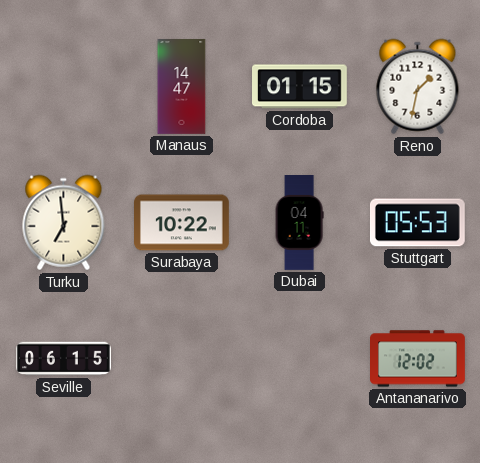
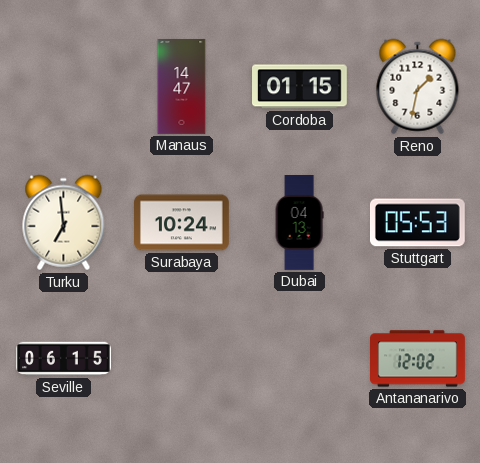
Surabaya: 10:22 -> 10:24
Dubai: 04:11 -> 04:13
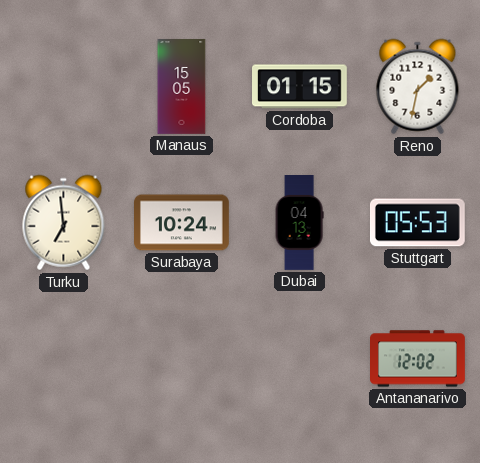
Manaus: 14:47 -> 15:05
Seville: 06:15 -> none
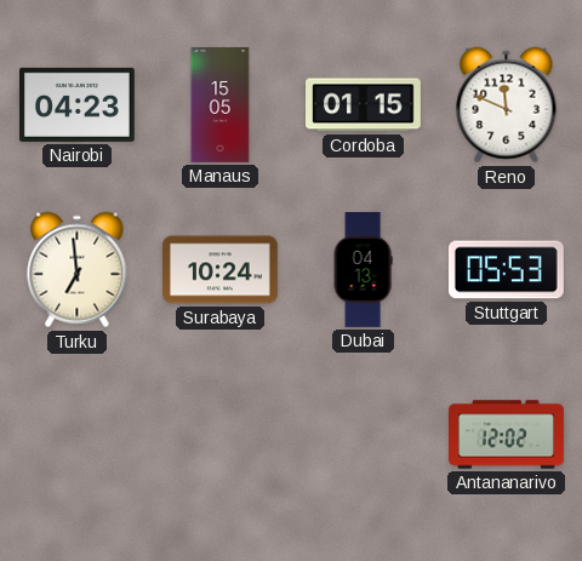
Nairobi: none -> 04:23
Reno: 1:32 -> 11:49
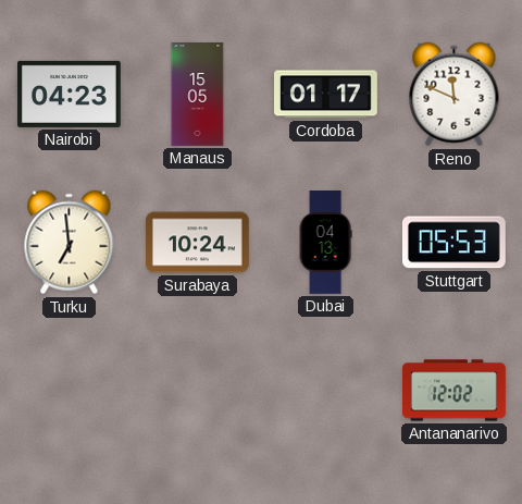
Cordoba: 01:15 -> 01:17
